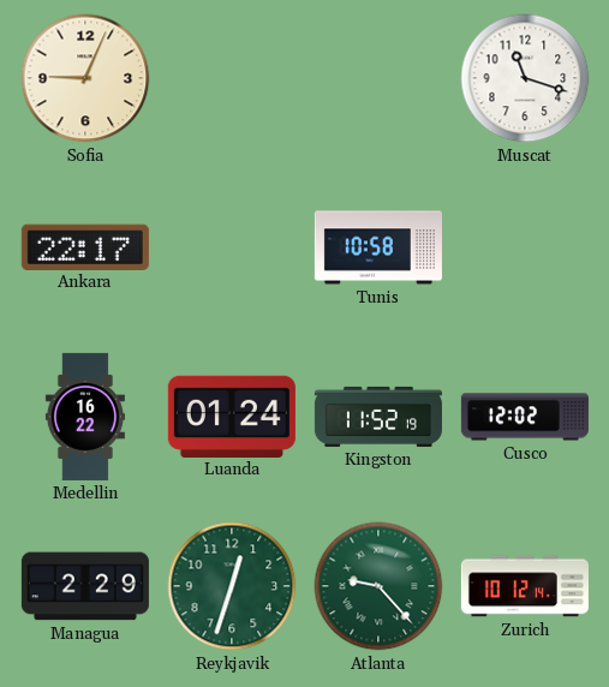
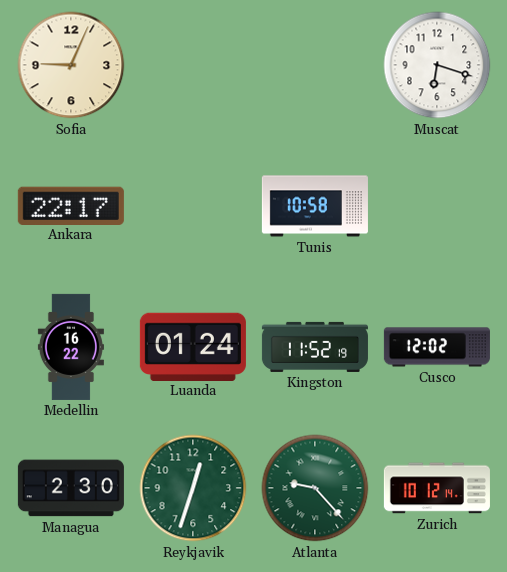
Muscat: 11:18 -> 6:18
Managua: 2:29 -> 2:30
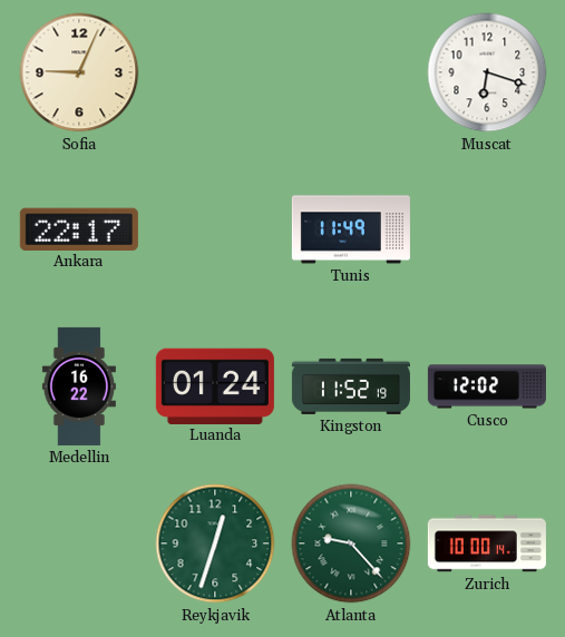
Tunis: 10:58 -> 11:49
Managua: 2:30 -> none
Zurich: 10:12 -> 10:00
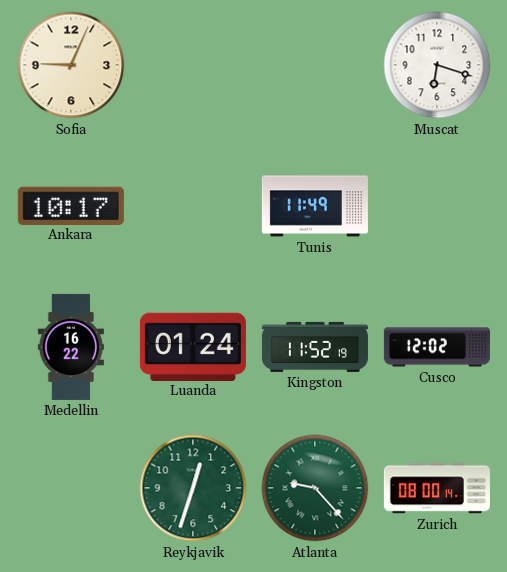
Ankara: 22:17 -> 10:17
Zurich: 10:00 -> 08:00
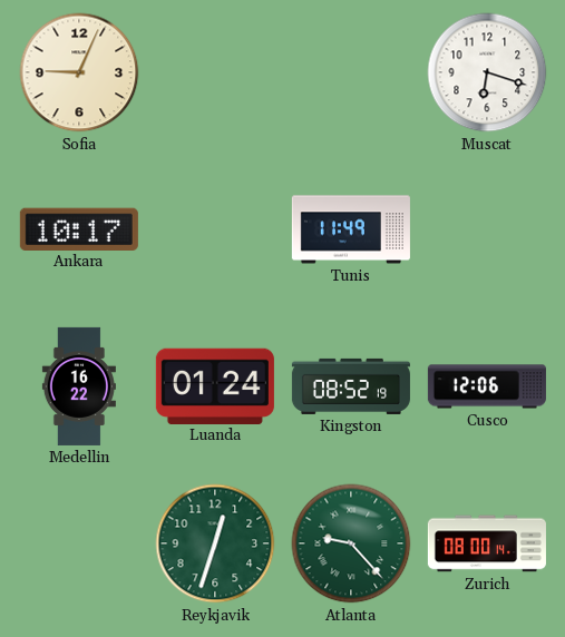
Kingston: 11:52 -> 08:52
Cusco: 12:02 -> 12:06
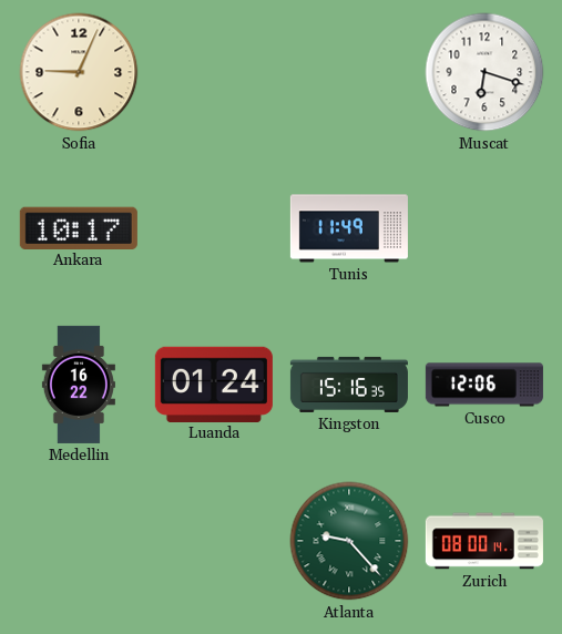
Kingston: 08:52 -> 15:16
Reykjavik: 12:33 -> none
